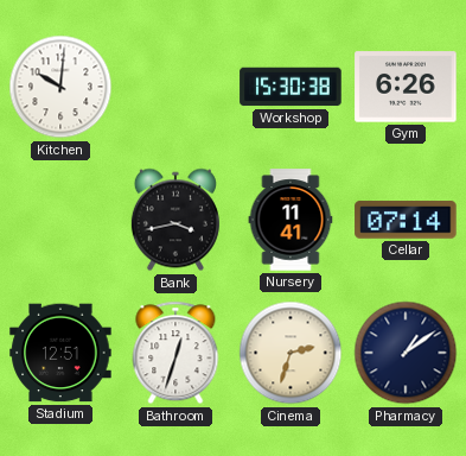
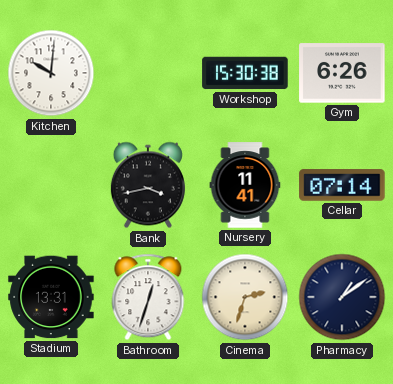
Stadium: 12:51 -> 13:31
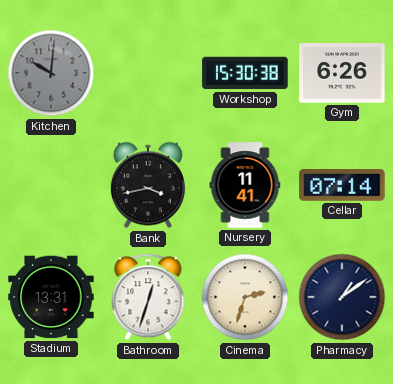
Kitchen dial: white -> grey
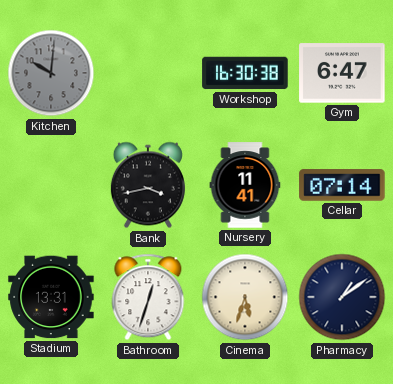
Workshop: 15:30 -> 16:30
Gym: 6:26 -> 6:47
Cinema: 2:33 -> 5:33
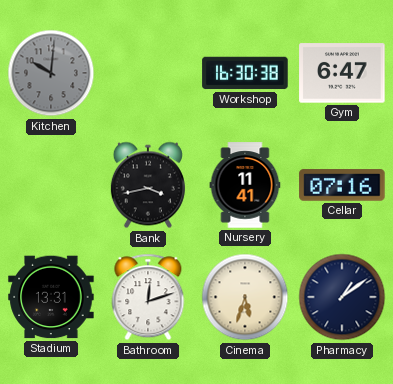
Cellar: 07:14 -> 07:16
Bathroom: 12:33 -> 12:12
